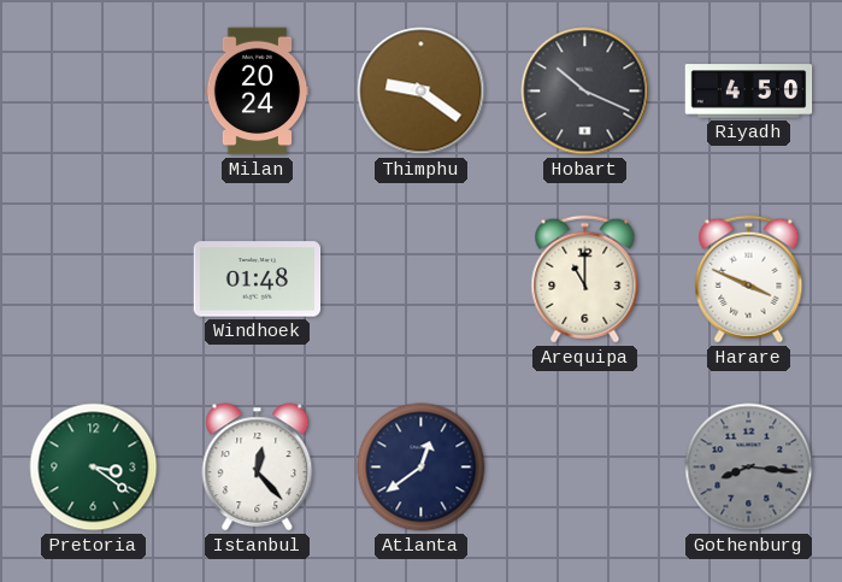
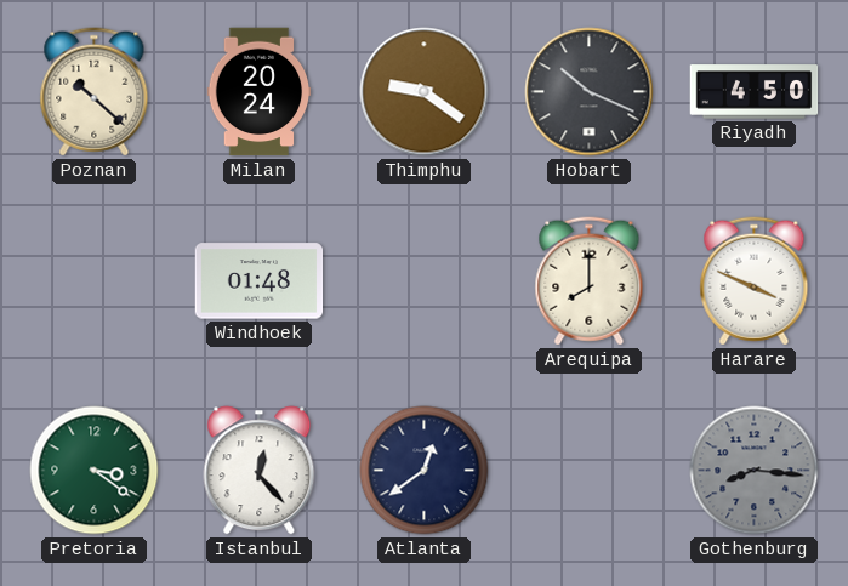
Poznan: none -> 10:22
Arequipa: 11:00 -> 8:00
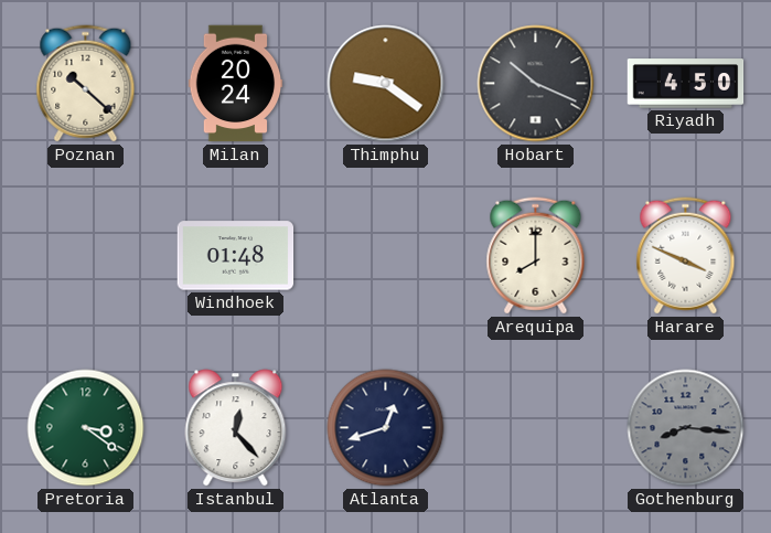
Atlanta: 12:39 -> 12:42
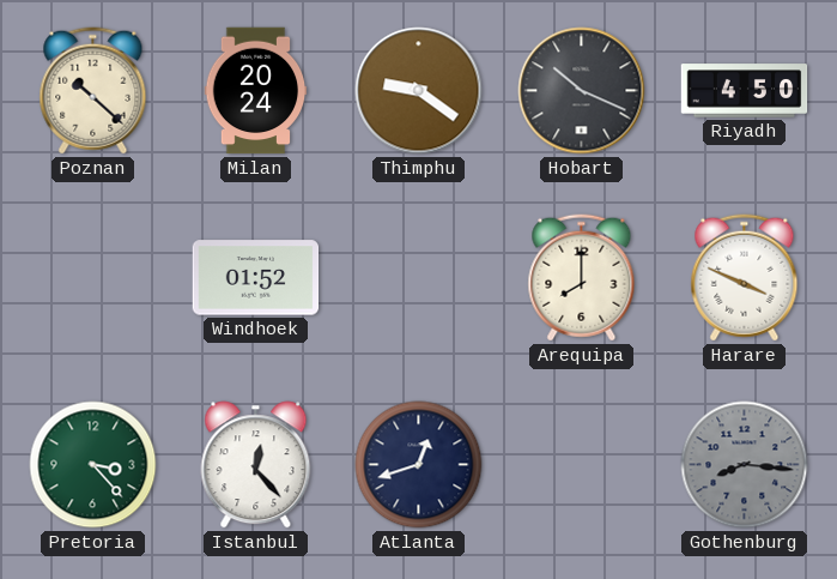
Windhoek: 01:48 -> 01:52
Pretoria: 3:21 -> 3:23
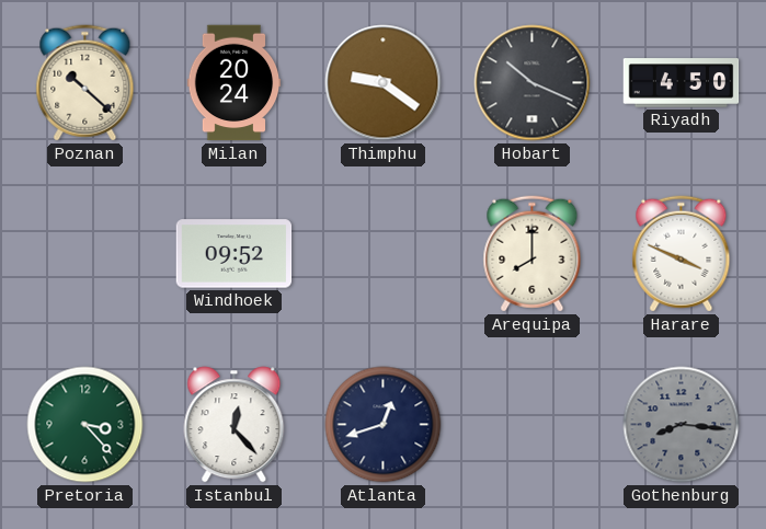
Windhoek: 01:52 -> 09:52
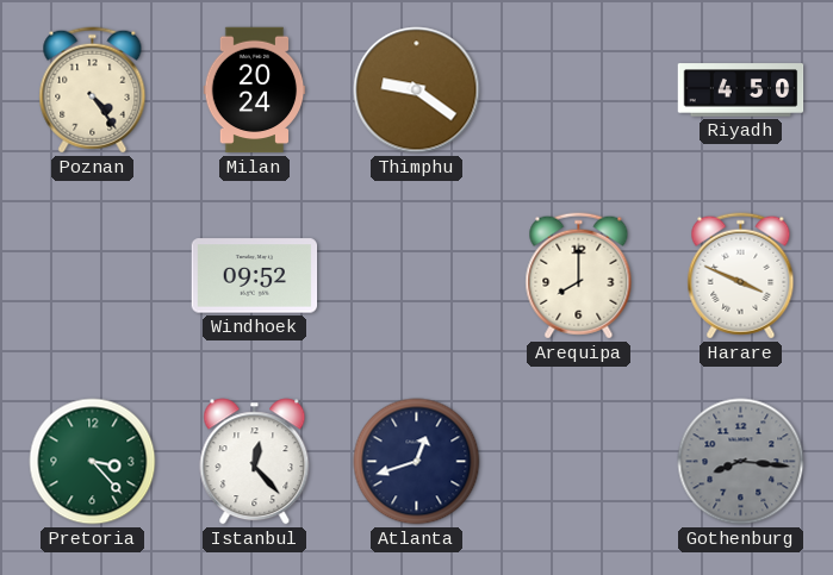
Poznan: 10:22 -> 4:24
Hobart: 10:19 -> none
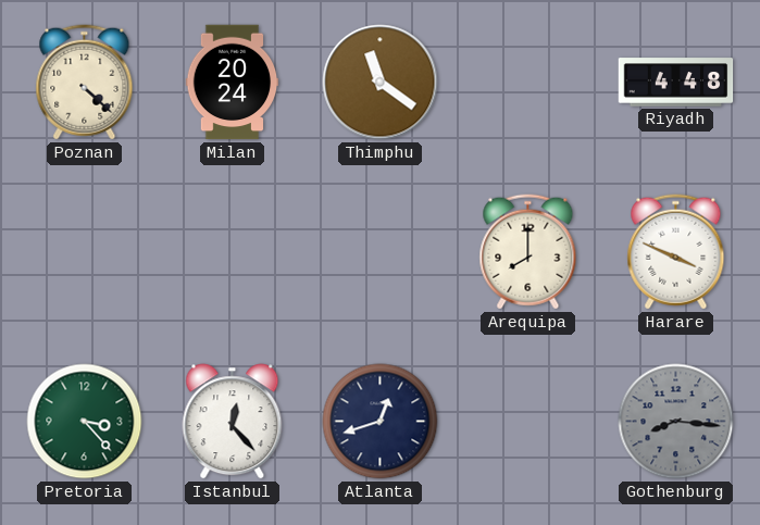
Poznan: 4:24 -> 4:22
Thimphu: 9:21 -> 11:21
Riyadh: 4:50 -> 4:48
Windhoek: 09:52 -> none
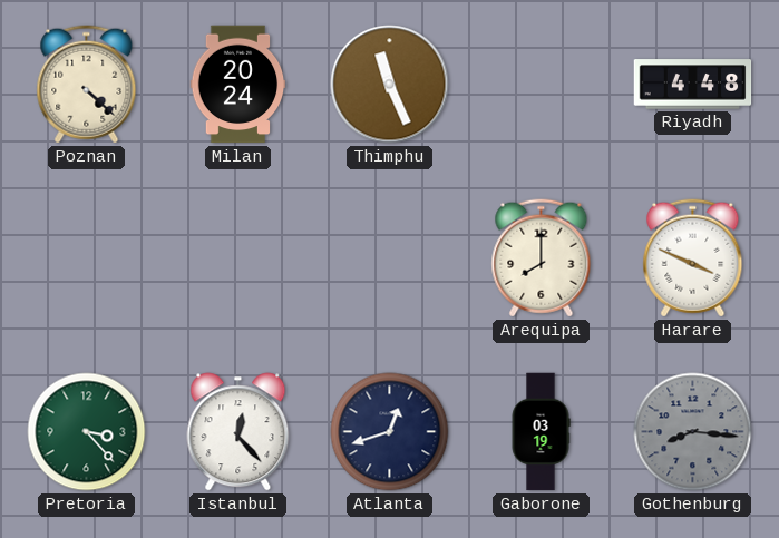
Thimphu: 11:21 -> 11:26
Gaborone: none -> 03:19
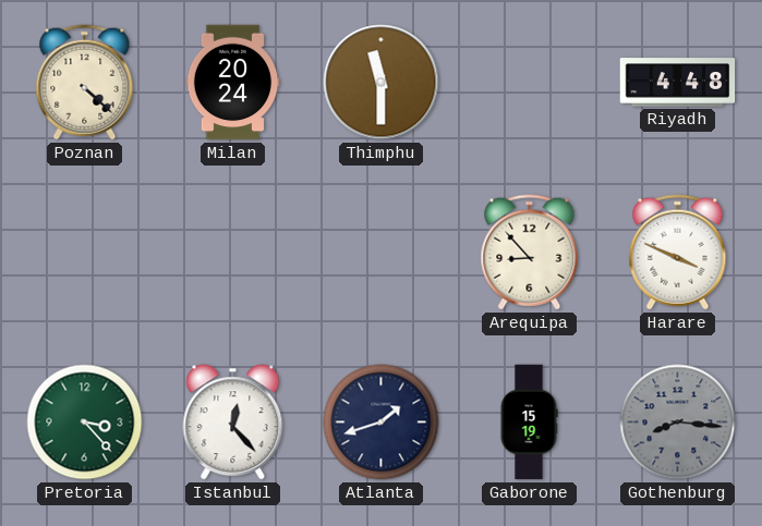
Thimphu: 11:26 -> 11:30
Arequipa: 8:00 -> 8:53
Atlanta: 12:42 -> 1:42
Gaborone: 03:19 -> 15:19
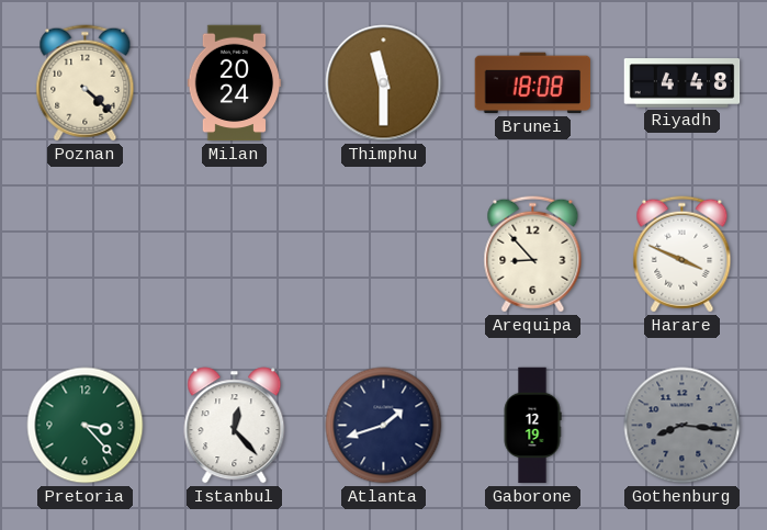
Brunei: none -> 18:08
Gaborone: 15:19 -> 12:19
